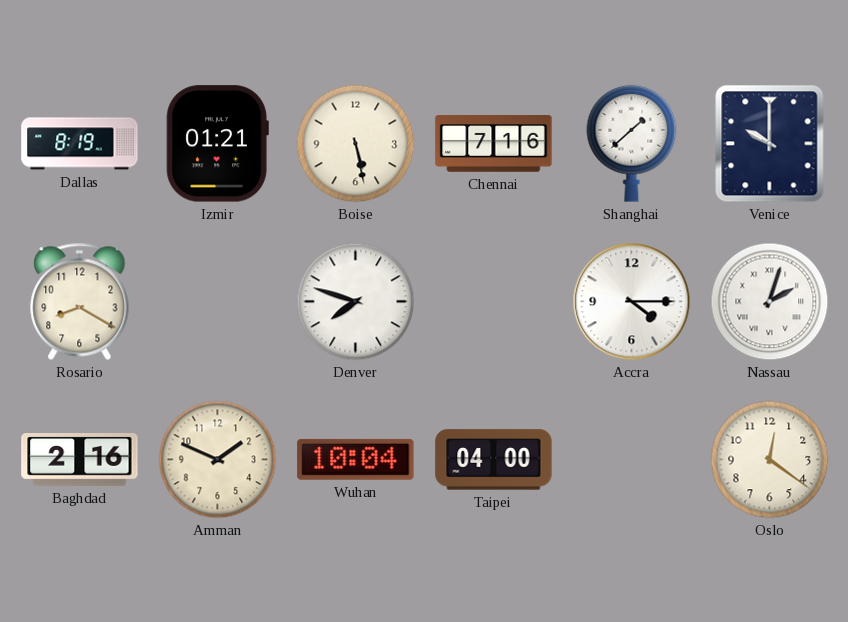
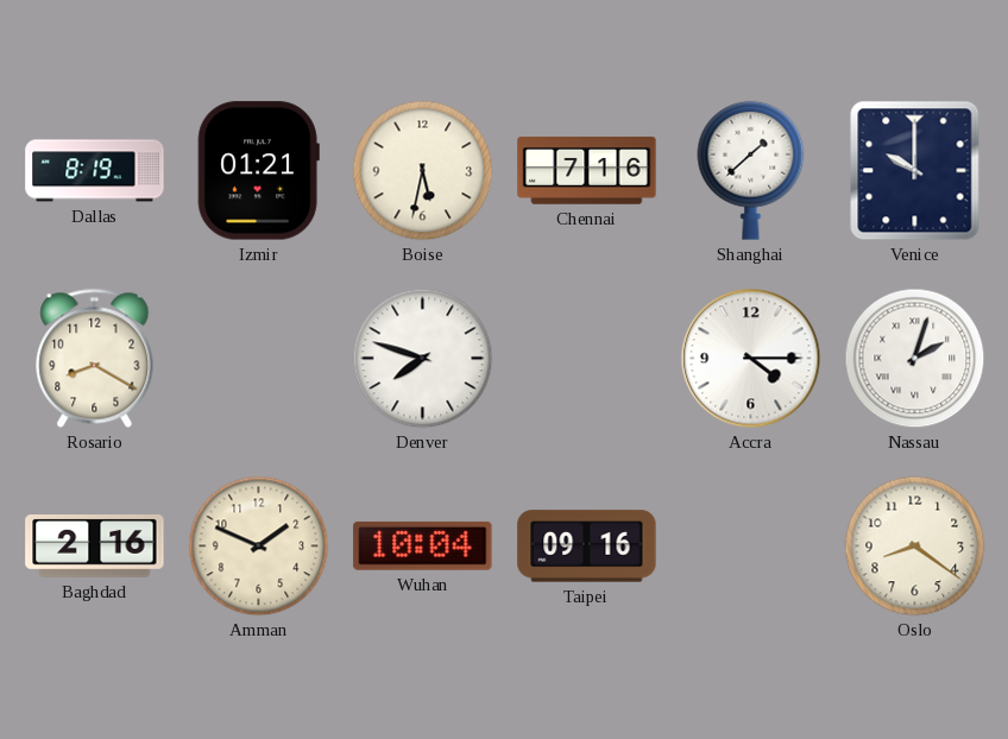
Boise: 5:28 -> 5:32
Taipei: 04:00 -> 09:16
Oslo: 12:21 -> 8:21
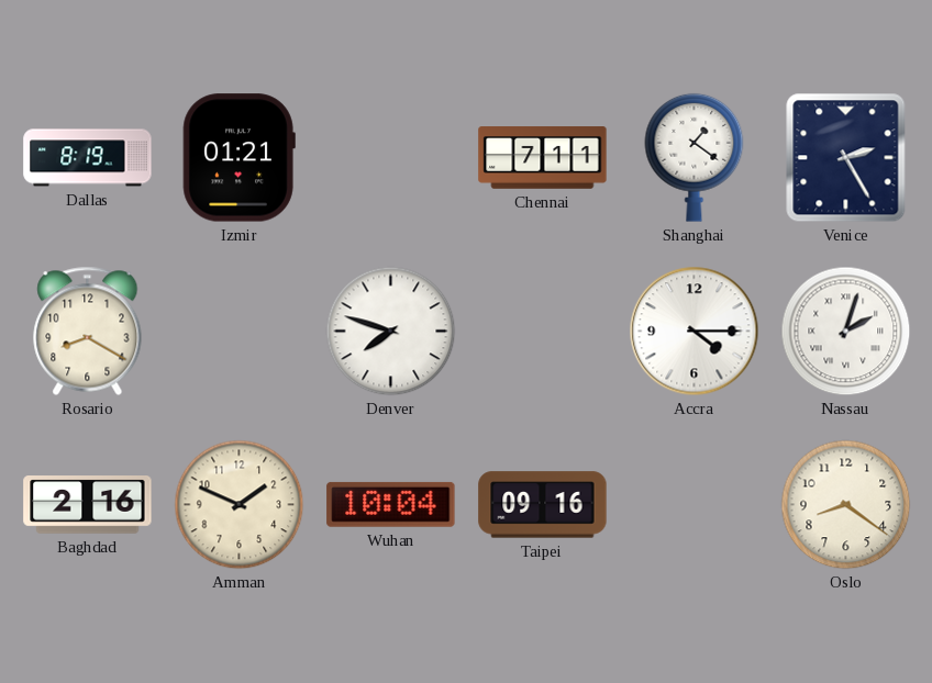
Boise: 5:32 -> none
Chennai: 7:16 -> 7:11
Shanghai: 1:38 -> 1:21
Venice: 10:00 -> 2:25
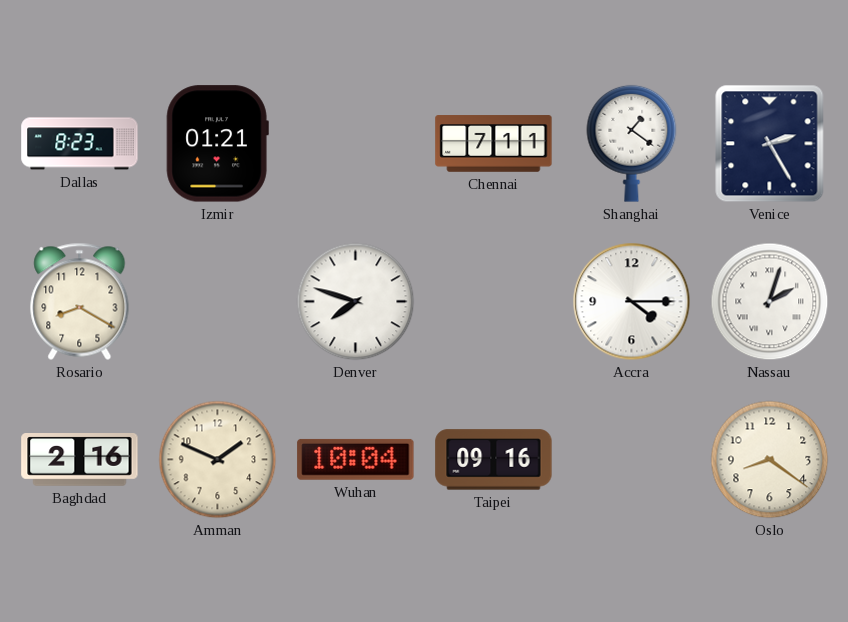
Dallas: 8:19 -> 8:23
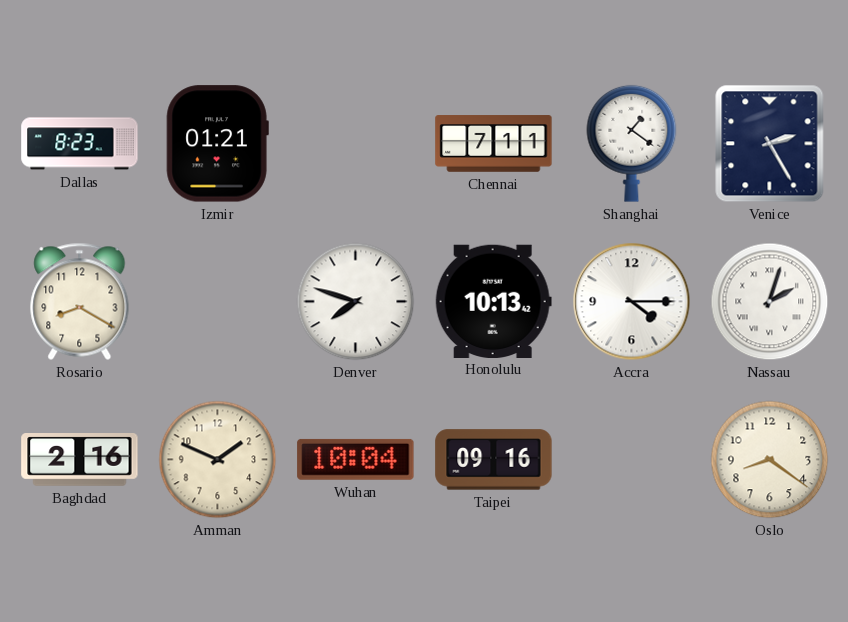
Honolulu: none -> 10:13
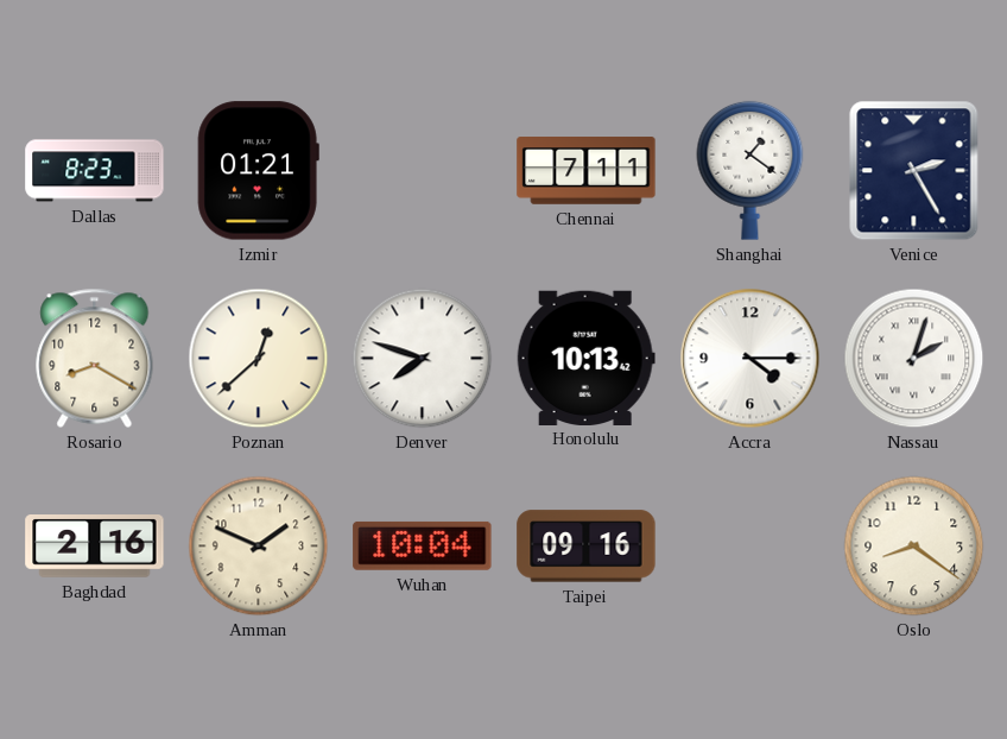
Poznan: none -> 12:38
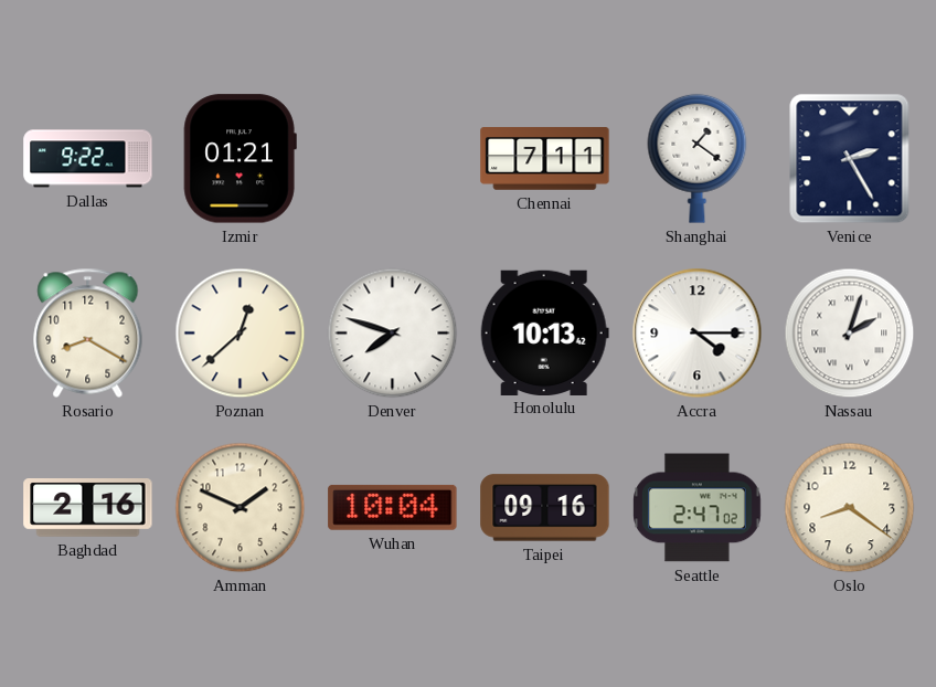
Dallas: 8:23 -> 9:22
Seattle: none -> 2:47
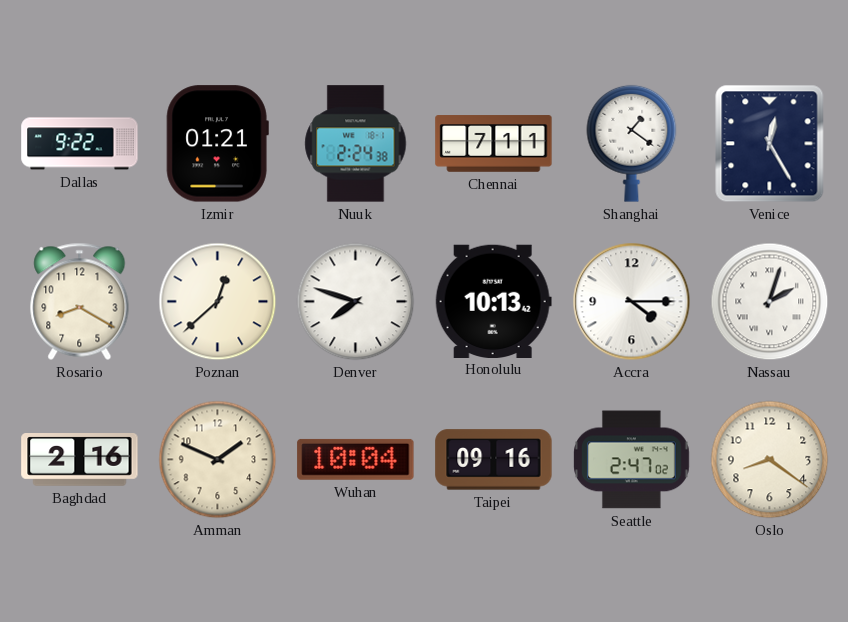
Nuuk: none -> 2:24
Venice: 2:25 -> 12:25
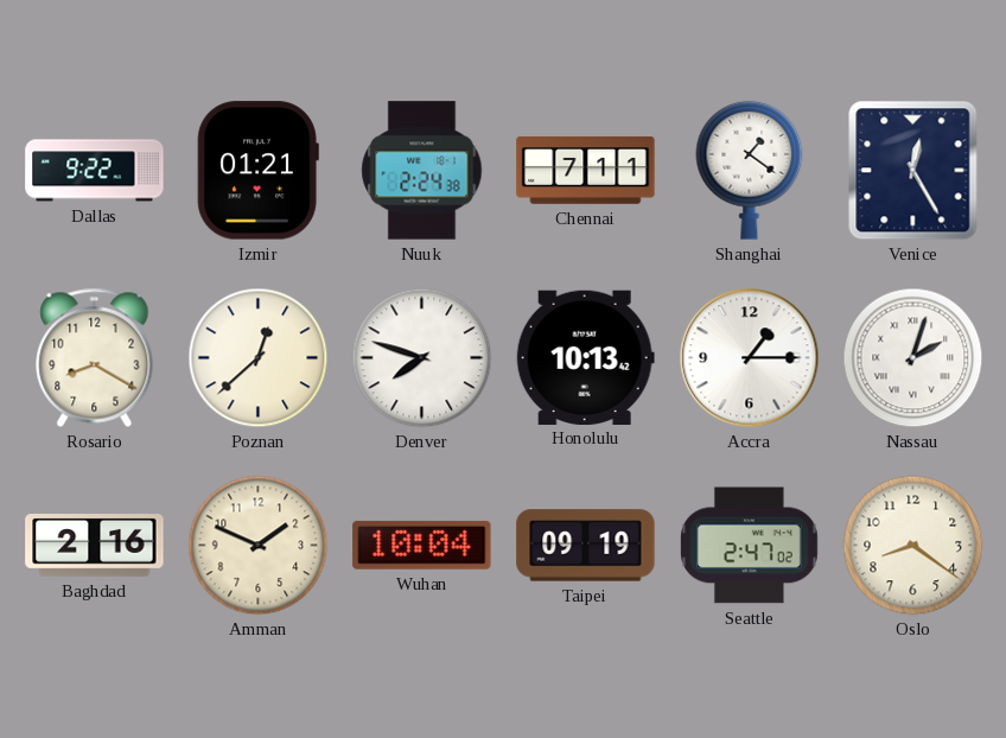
Accra: 4:15 -> 1:15
Taipei: 09:16 -> 09:19
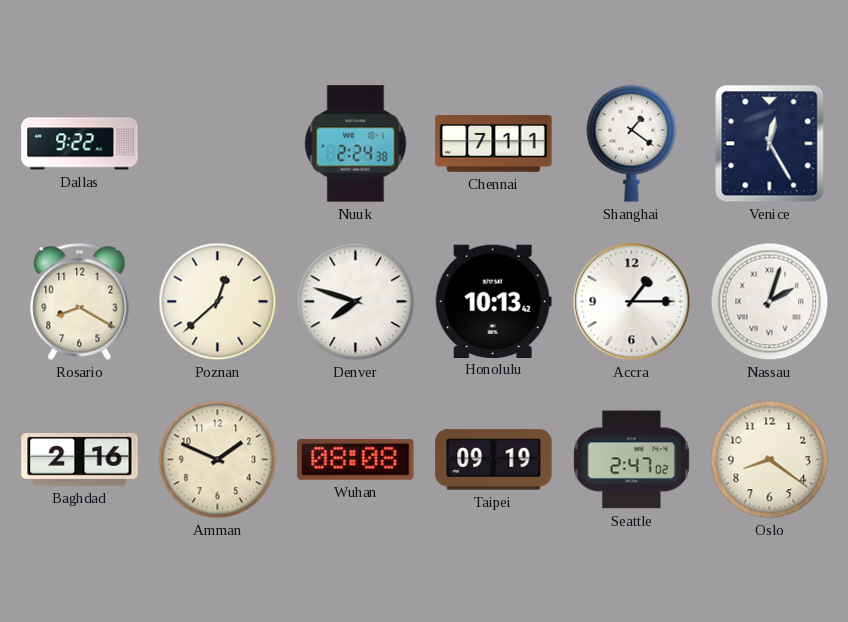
Izmir: 01:21 -> none
Wuhan: 10:04 -> 08:08
